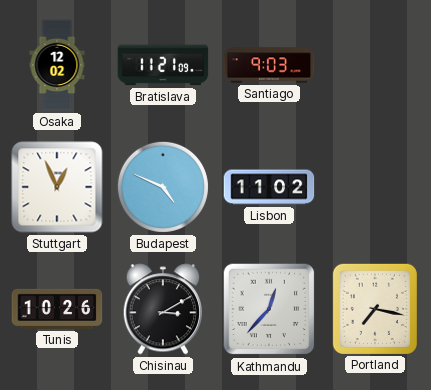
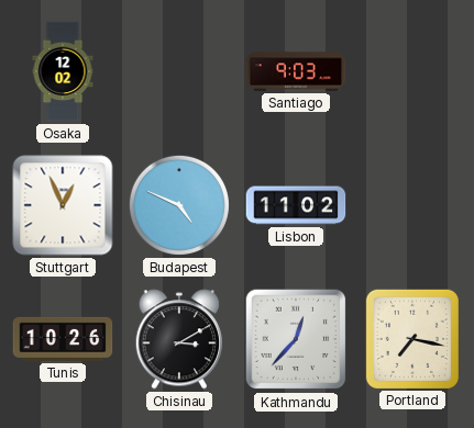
Bratislava: 11:21 -> none
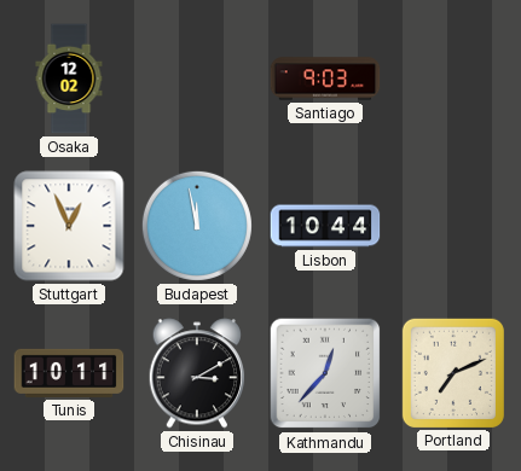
Budapest: 4:49 -> 11:58
Lisbon: 11:02 -> 10:44
Tunis: 10:26 -> 10:11
Portland: 7:17 -> 7:11
